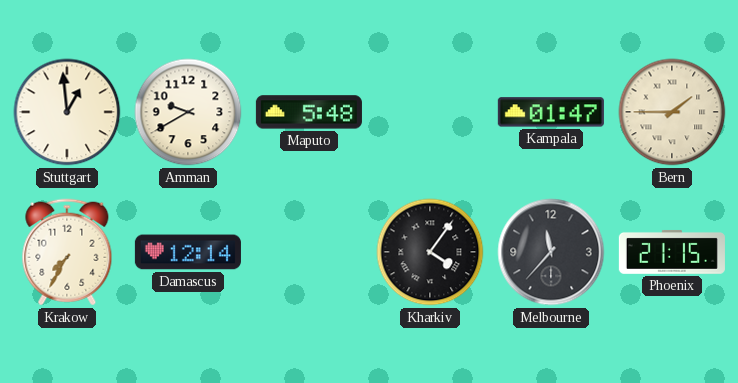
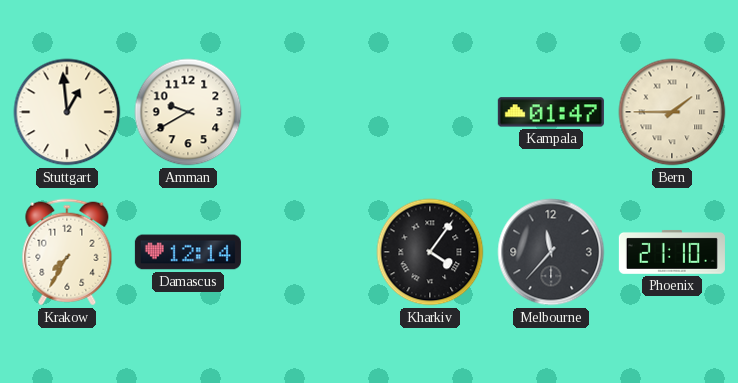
Maputo: 5:48 -> none
Phoenix: 21:15 -> 21:10
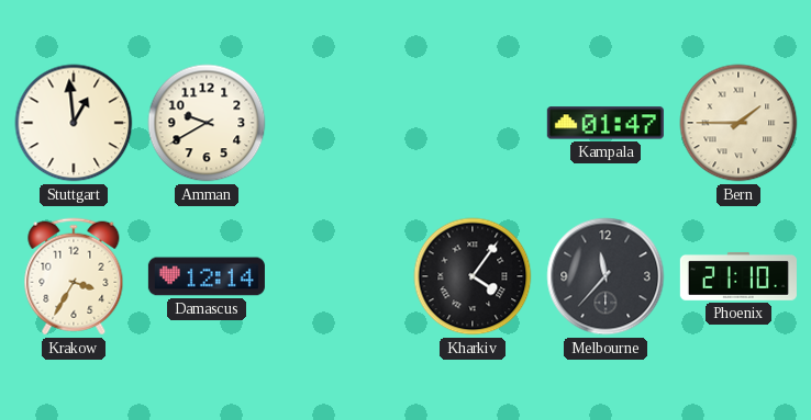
Krakow: 7:35 -> 3:35
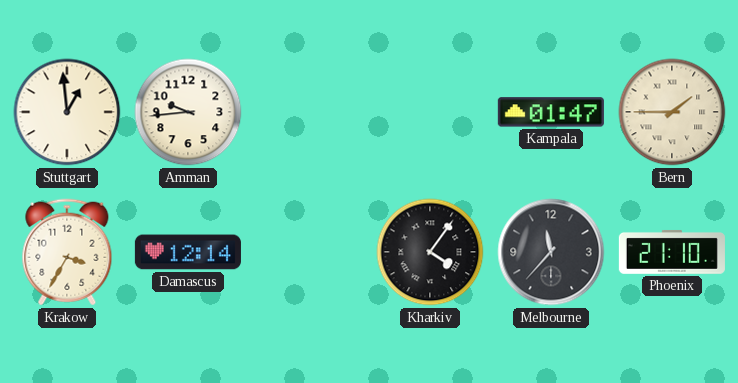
Amman: 9:40 -> 9:44
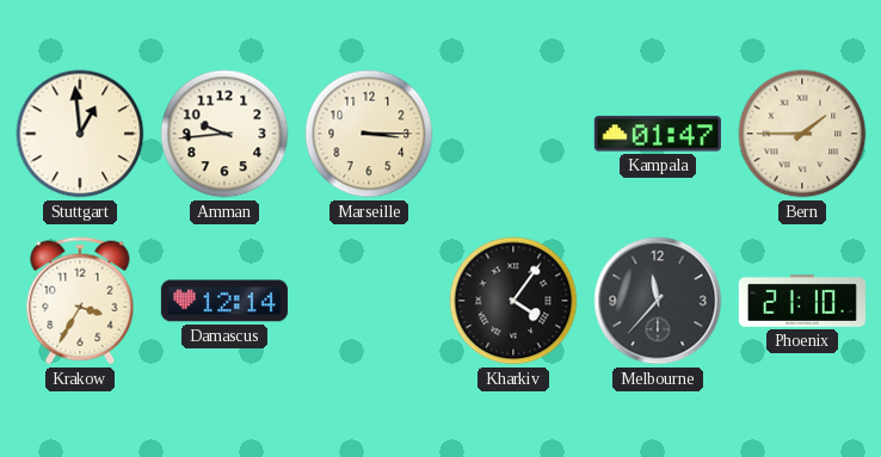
Marseille: none -> 3:15
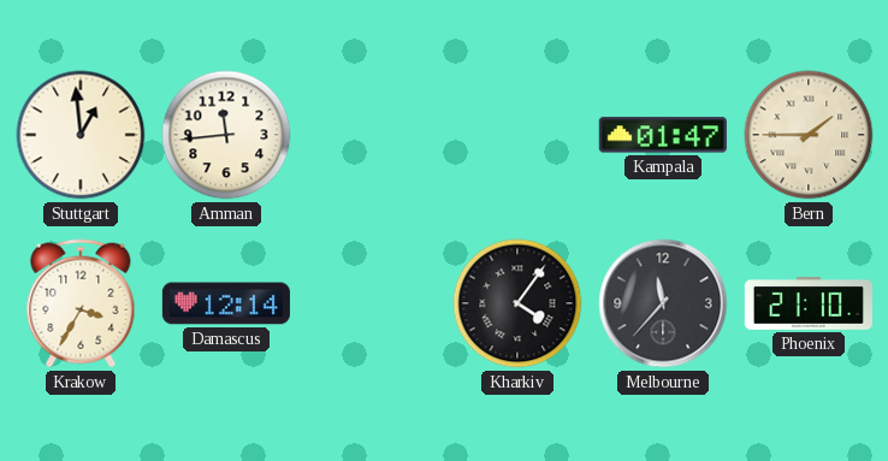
Amman: 9:44 -> 11:44
Marseille: 3:15 -> none
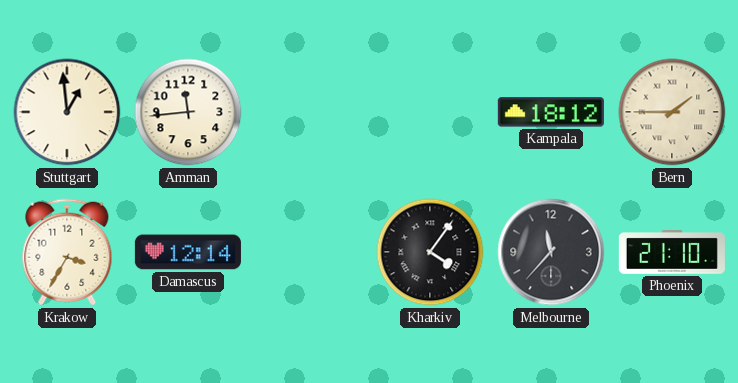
Kampala: 01:47 -> 18:12
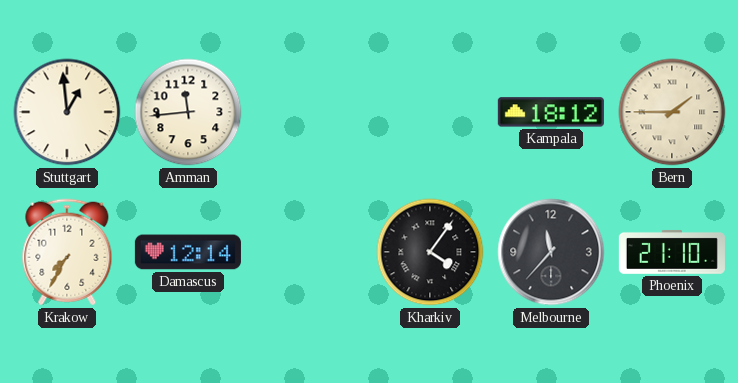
Krakow: 3:35 -> 7:35
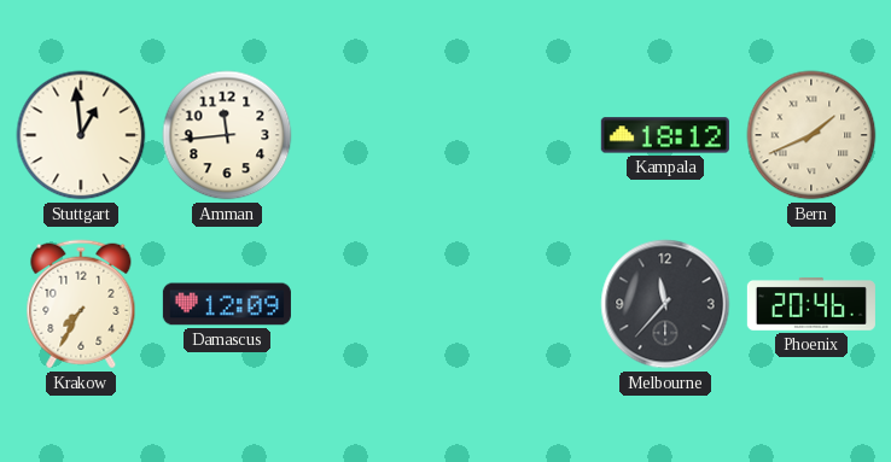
Bern: 1:45 -> 1:41
Damascus: 12:14 -> 12:09
Kharkiv: 4:06 -> none
Phoenix: 21:10 -> 20:46
